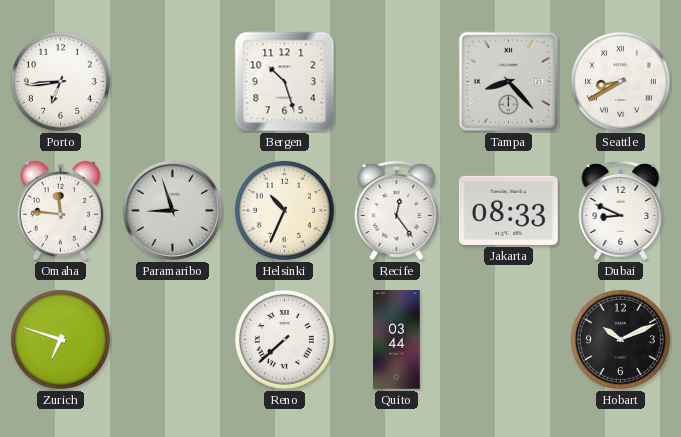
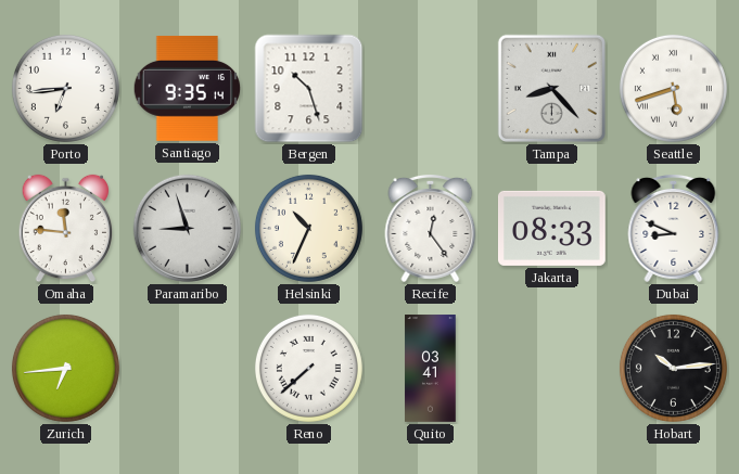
Santiago: none -> 9:35
Seattle: 8:40 -> 5:42
Zurich: 6:48 -> 6:44
Quito: 03:44 -> 03:41
Hobart: 10:11 -> 10:14
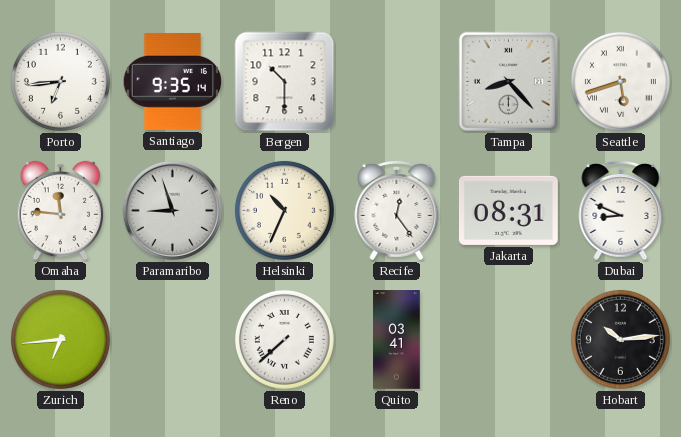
Bergen: 10:27 -> 10:30
Jakarta: 08:33 -> 08:31
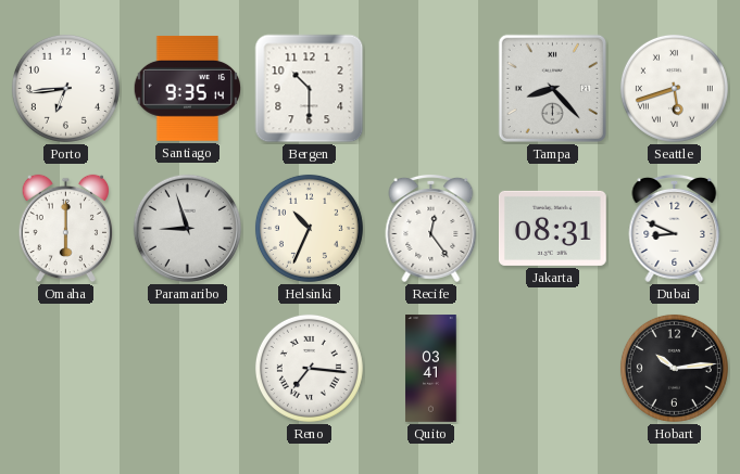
Omaha: 11:46 -> 6:00
Zurich: 6:44 -> none
Reno: 7:38 -> 7:16
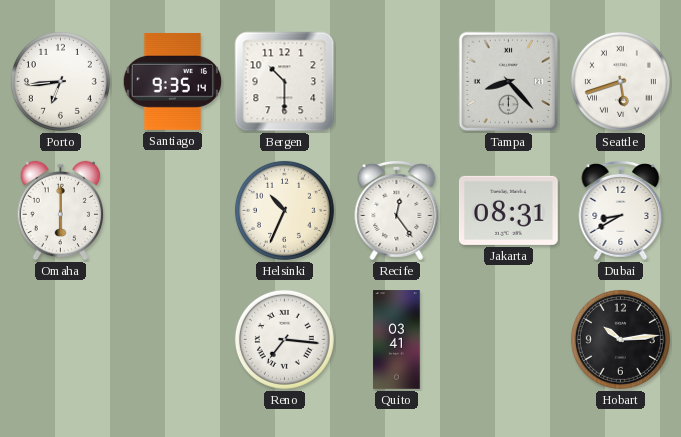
Paramaribo: 8:57 -> none
Dubai: 8:49 -> 8:40
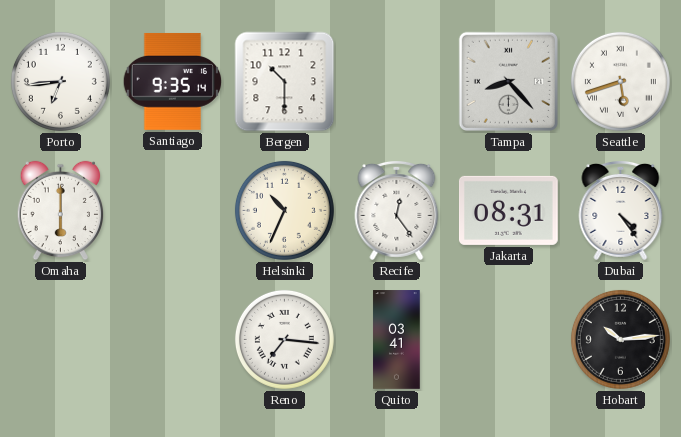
Dubai: 8:40 -> 4:24
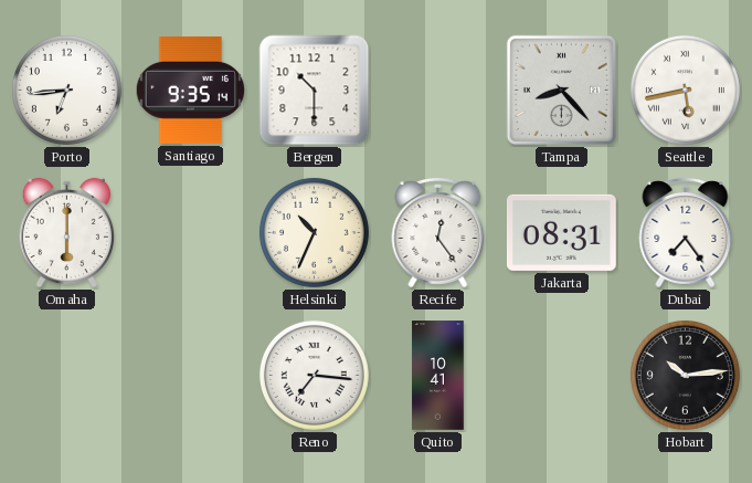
Seattle: 5:42 -> 5:43
Dubai: 4:24 -> 7:24
Quito: 03:41 -> 10:41
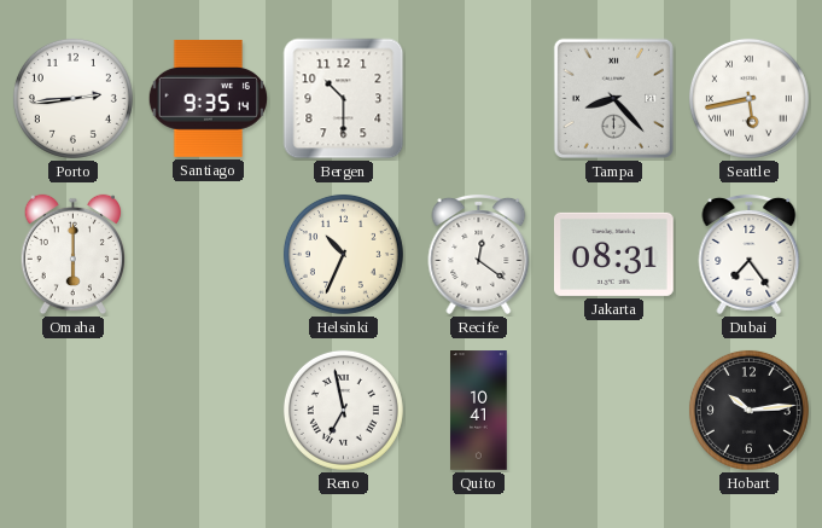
Porto: 6:44 -> 2:44
Recife: 12:24 -> 12:21
Reno: 7:16 -> 6:58
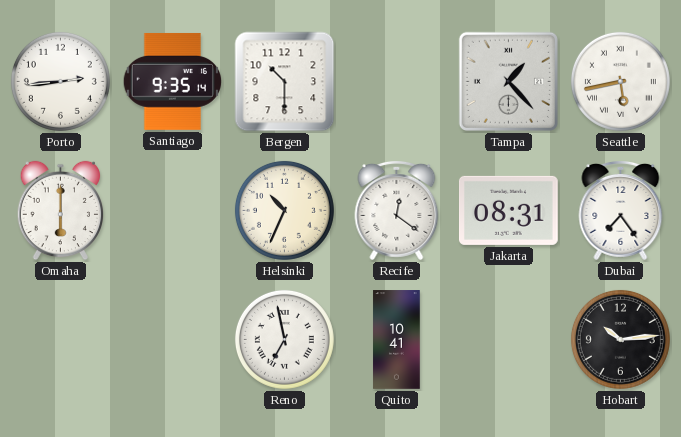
Tampa: 8:23 -> 1:23
